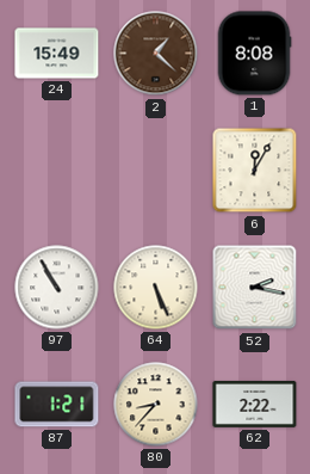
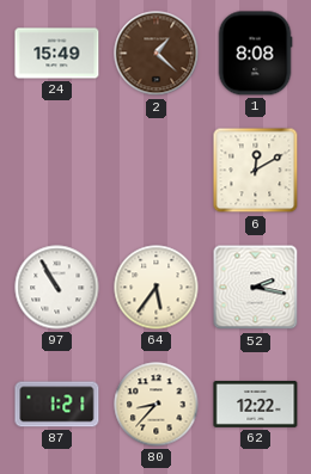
6: 12:05 -> 12:10
64: 5:26 -> 5:36
62: 2:22 -> 12:22
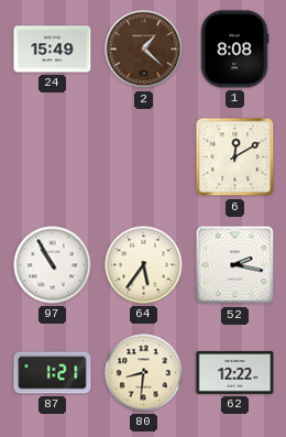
80: 8:37 -> 8:31
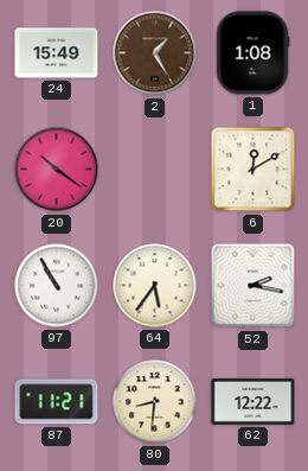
2: 1:22 -> 1:25
1: 8:08 -> 1:08
20: none -> 10:21
87: 1:21 -> 11:21
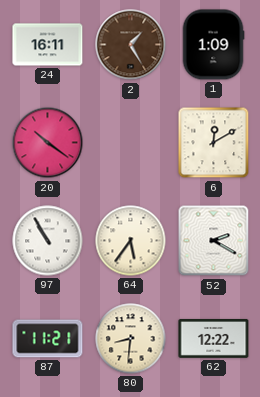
24: 15:49 -> 16:11
1: 1:08 -> 1:09
52: 2:17 -> 2:20
